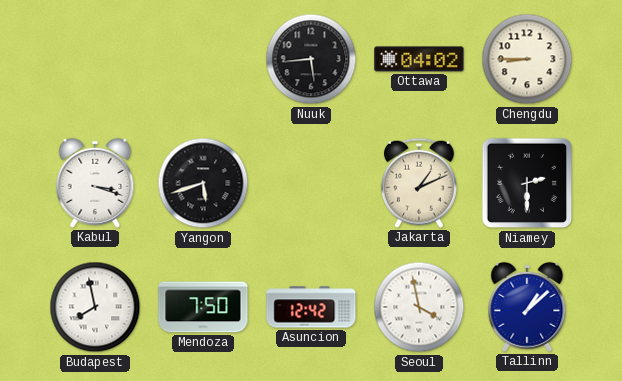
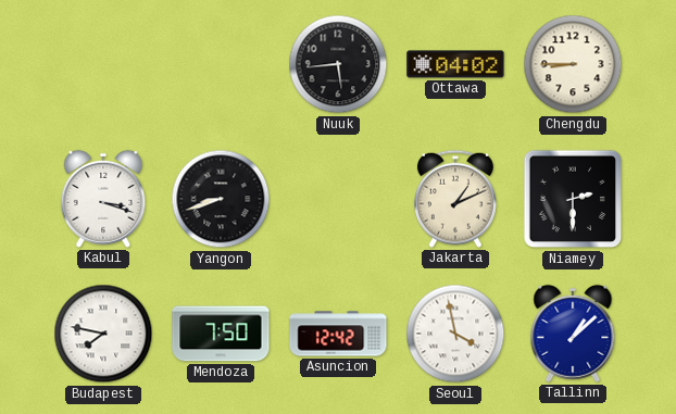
Yangon: 5:42 -> 8:42
Budapest: 7:58 -> 7:47
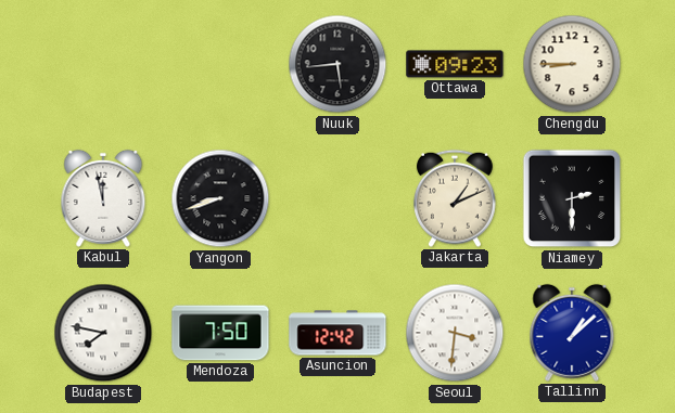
Ottawa: 04:02 -> 09:23
Kabul: 3:18 -> 11:58
Seoul: 3:58 -> 3:31
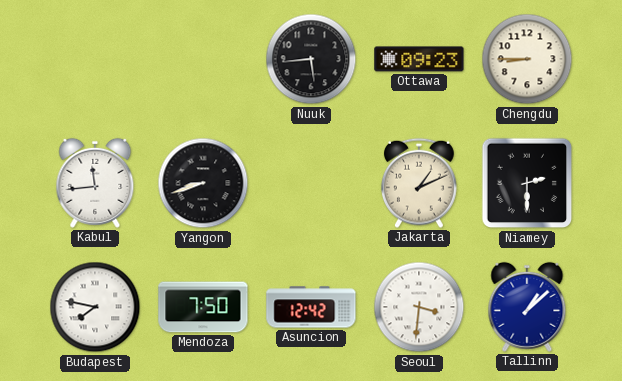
Kabul: 11:58 -> 11:44
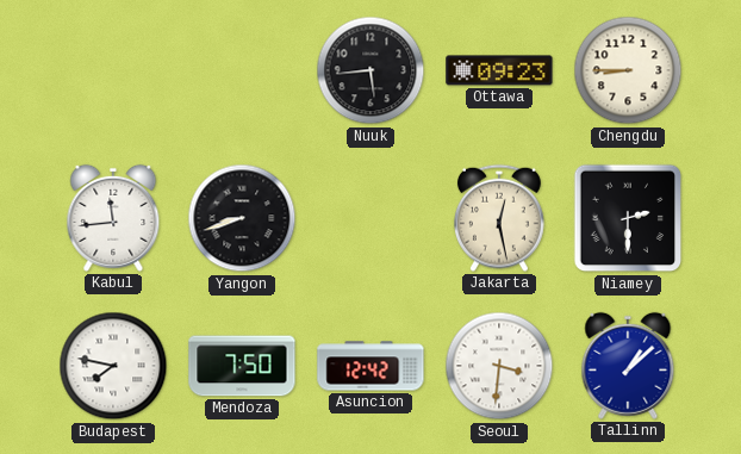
Jakarta: 1:11 -> 12:28
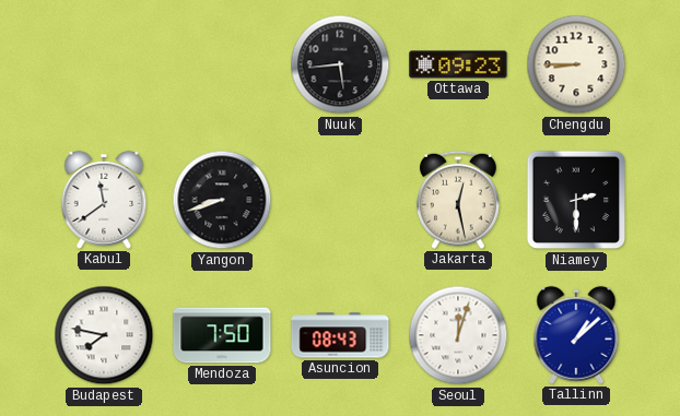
Kabul: 11:44 -> 11:39
Asuncion: 12:42 -> 08:43
Seoul: 3:31 -> 12:03
